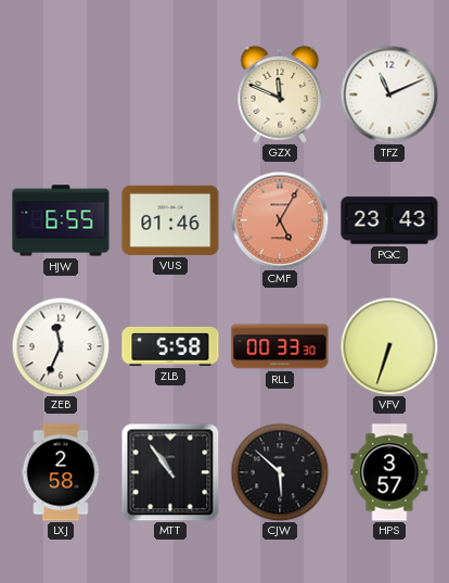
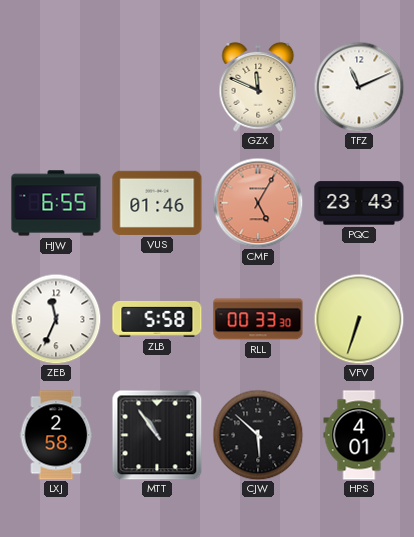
HPS: 3:57 -> 4:01
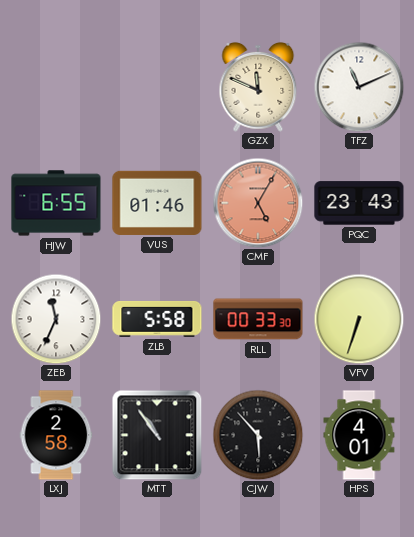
CJW: 5:52 -> 5:53
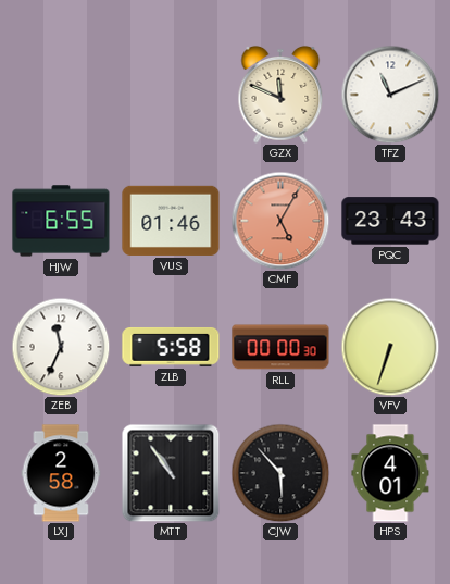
RLL: 00:33 -> 00:00
